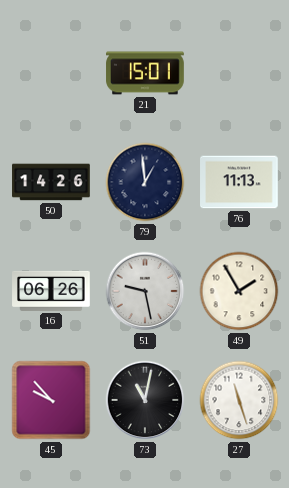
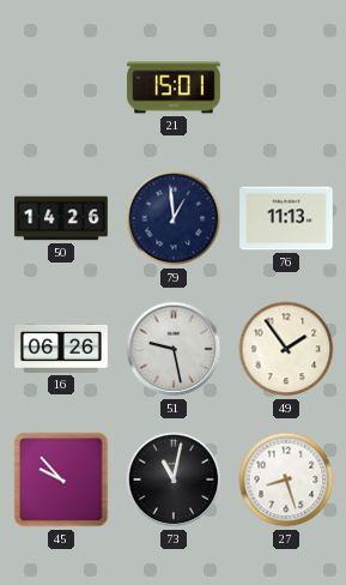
49: 1:55 -> 1:54
27: 11:27 -> 8:27
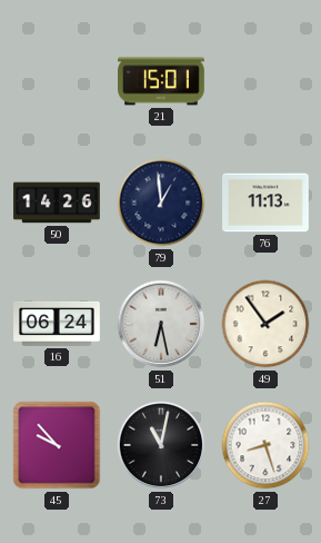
16: 06:26 -> 06:24
51: 9:28 -> 6:28
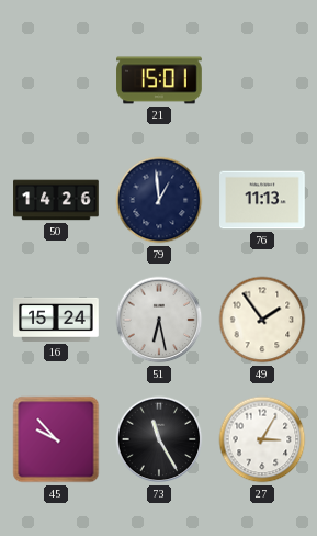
16: 06:24 -> 15:24
73: 11:02 -> 11:25
27: 8:27 -> 3:05
